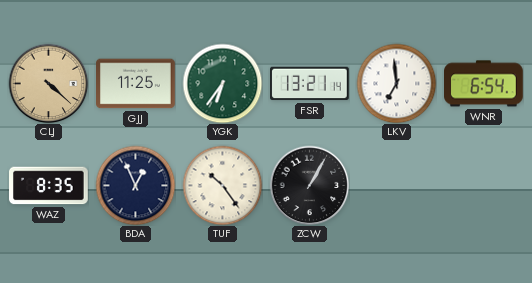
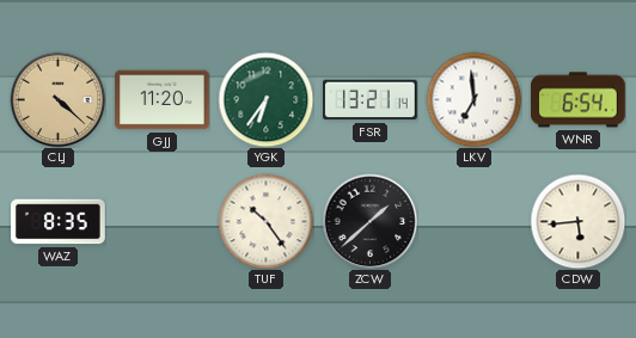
GJJ: 11:25 -> 11:20
BDA: 12:56 -> none
ZCW: 1:05 -> 1:38
CDW: none -> 5:44
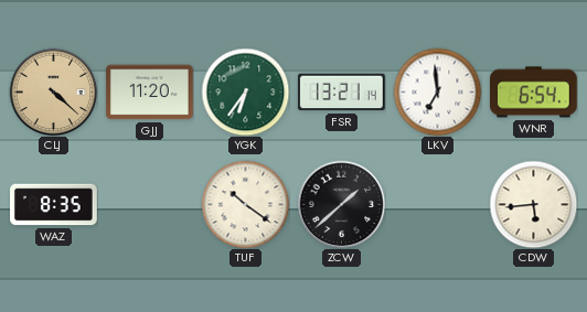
TUF: 10:24 -> 10:21
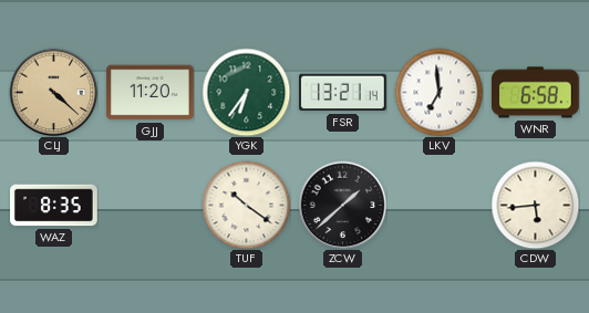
WNR: 6:54 -> 6:58
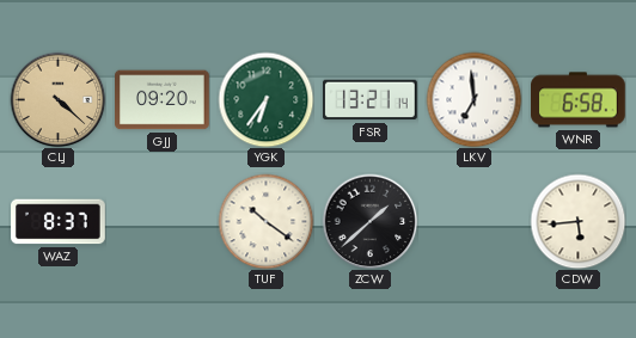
GJJ: 11:20 -> 09:20
WAZ: 8:35 -> 8:37
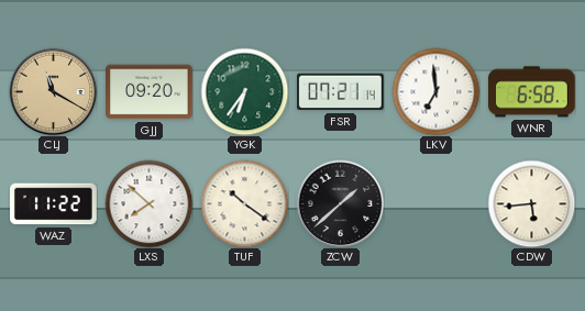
CLJ: 4:22 -> 11:20
FSR: 13:21 -> 07:21
WAZ: 8:37 -> 11:22
LXS: none -> 7:52
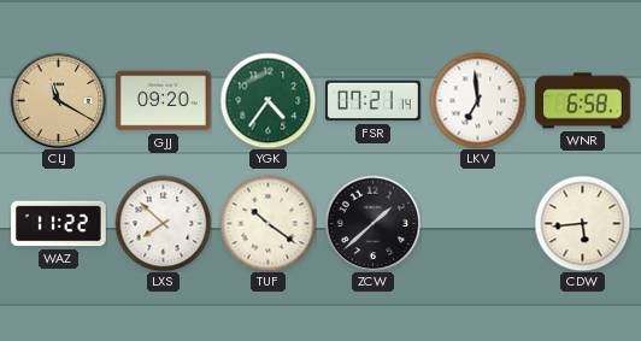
YGK: 6:36 -> 4:36
